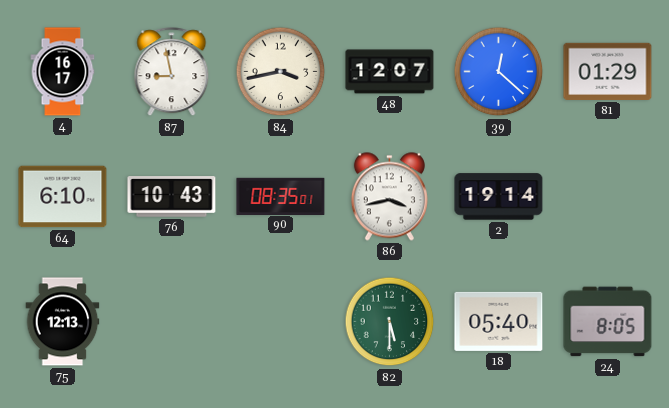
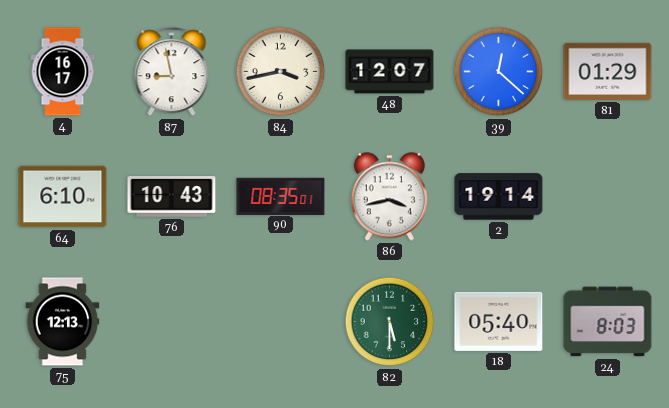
24: 8:05 -> 8:03
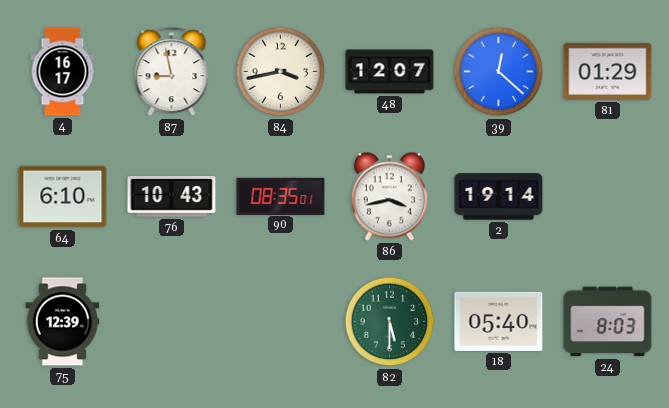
75: 12:13 -> 12:39
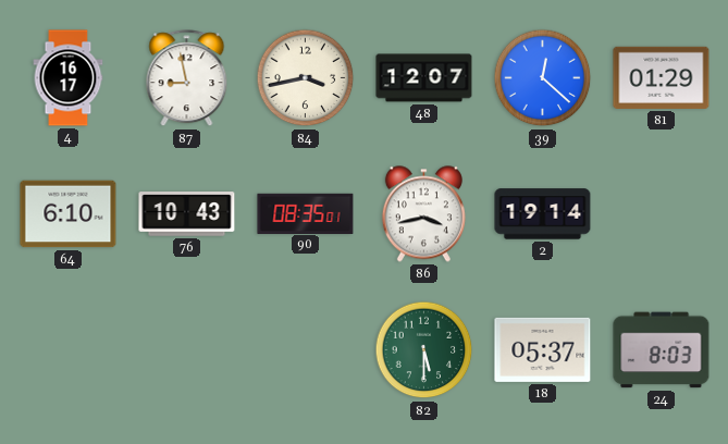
75: 12:39 -> none
18: 05:40 -> 05:37
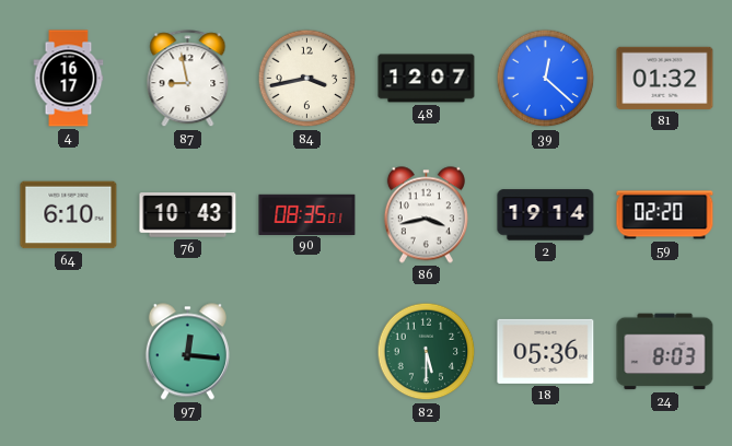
81: 01:29 -> 01:32
59: none -> 02:20
97: none -> 12:16
18: 05:37 -> 05:36
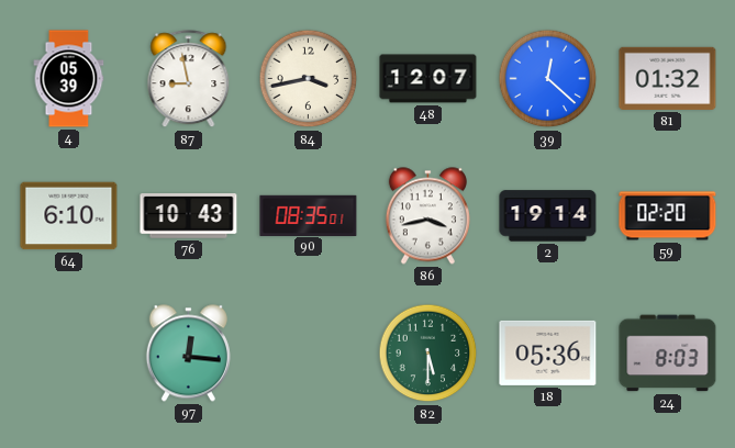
4: 16:17 -> 05:39
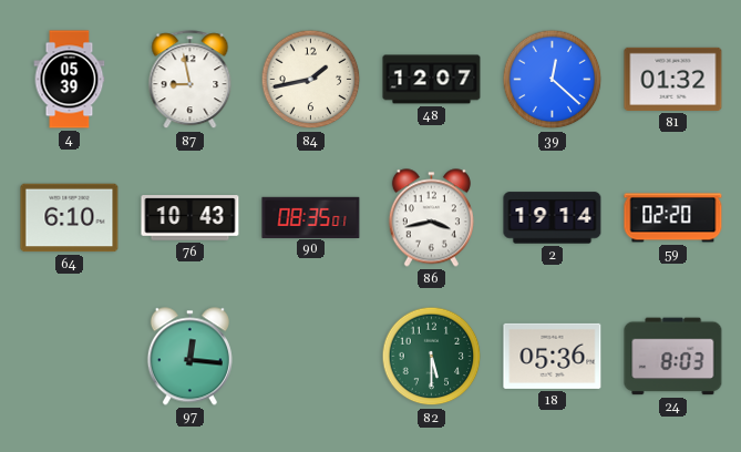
84: 3:43 -> 1:43
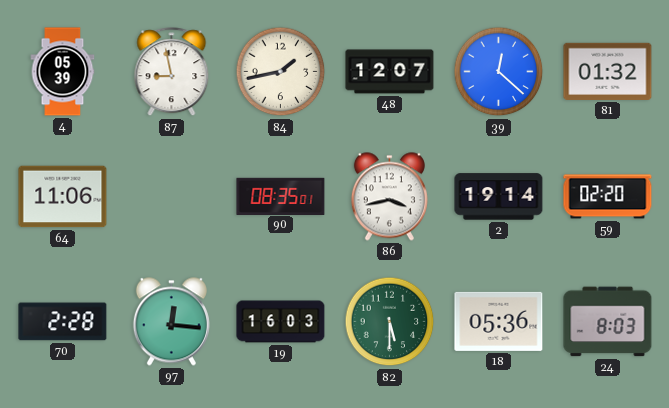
64: 6:10 -> 11:06
76: 10:43 -> none
70: none -> 2:28
19: none -> 16:03
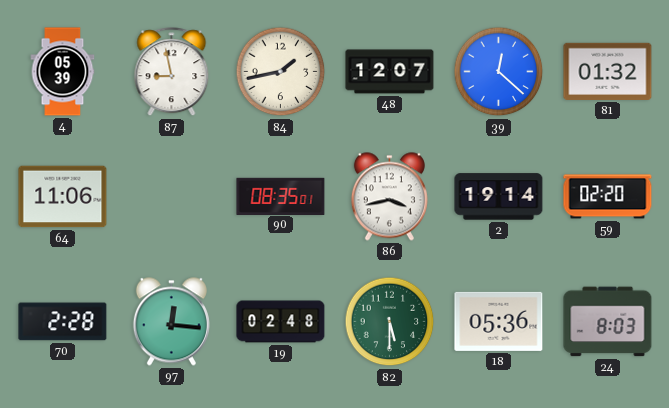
19: 16:03 -> 02:48
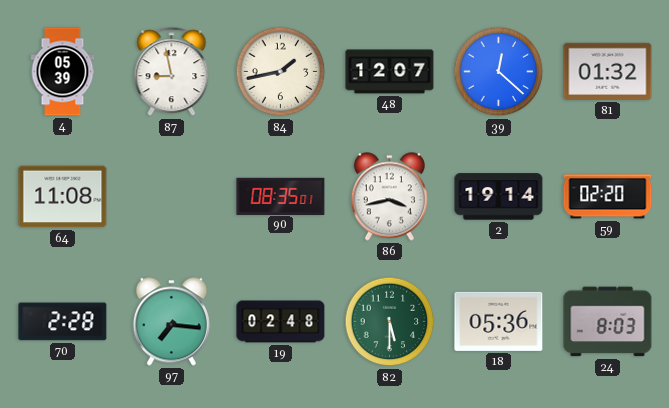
64: 11:06 -> 11:08
97: 12:16 -> 7:16
